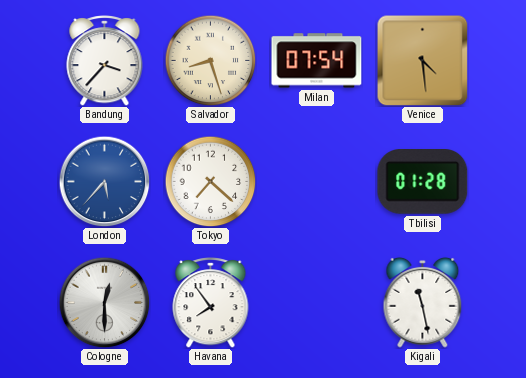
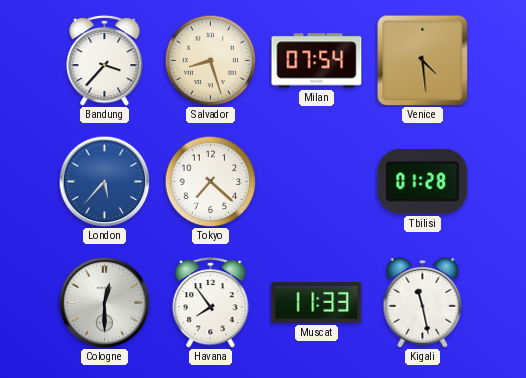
Muscat: none -> 11:33
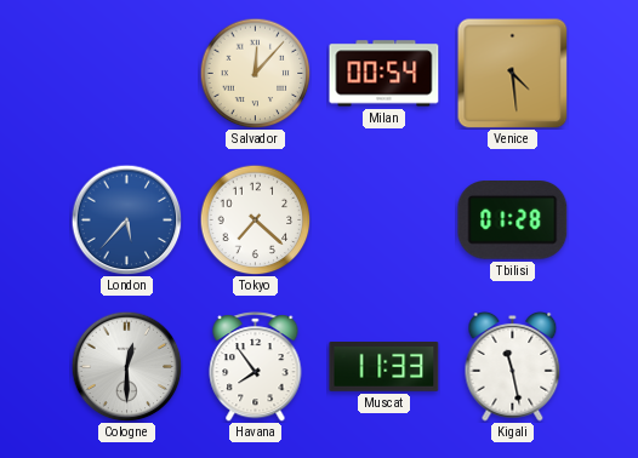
Bandung: 3:37 -> none
Salvador: 8:27 -> 12:07
Milan: 07:54 -> 00:54
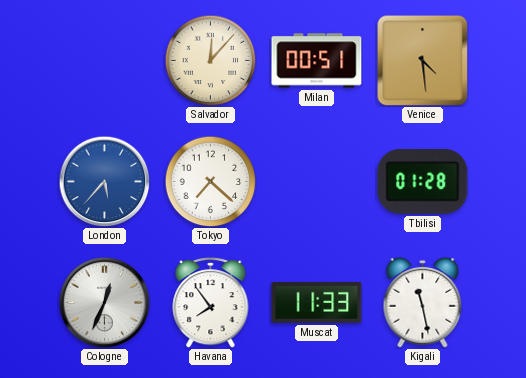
Milan: 00:54 -> 00:51
Cologne: 12:30 -> 12:34
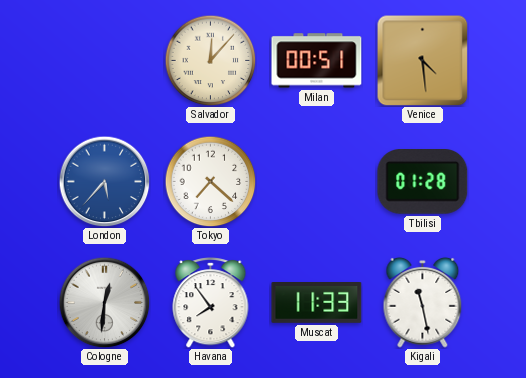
Cologne: 12:34 -> 12:31
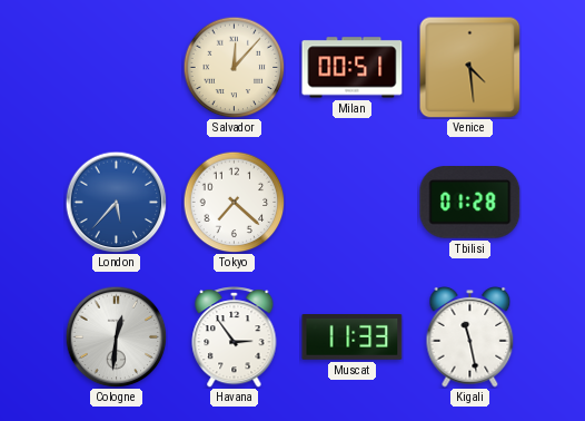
Havana: 7:54 -> 2:54
